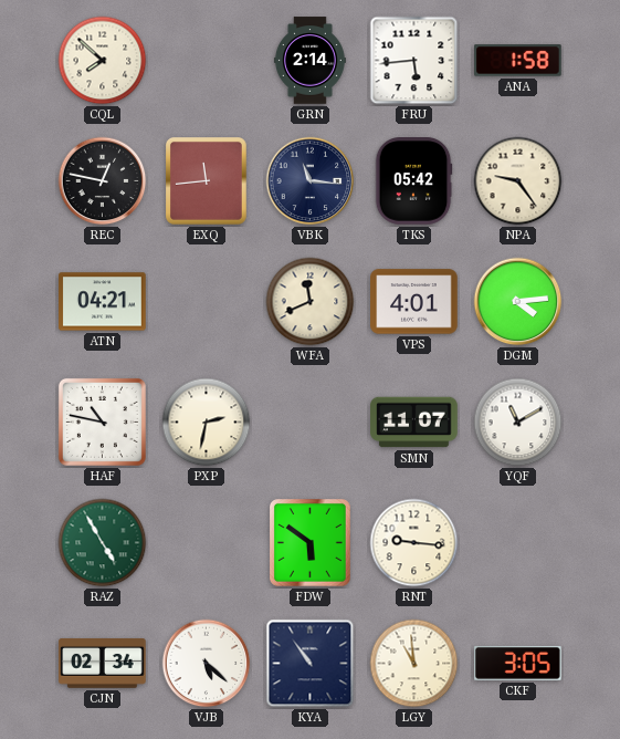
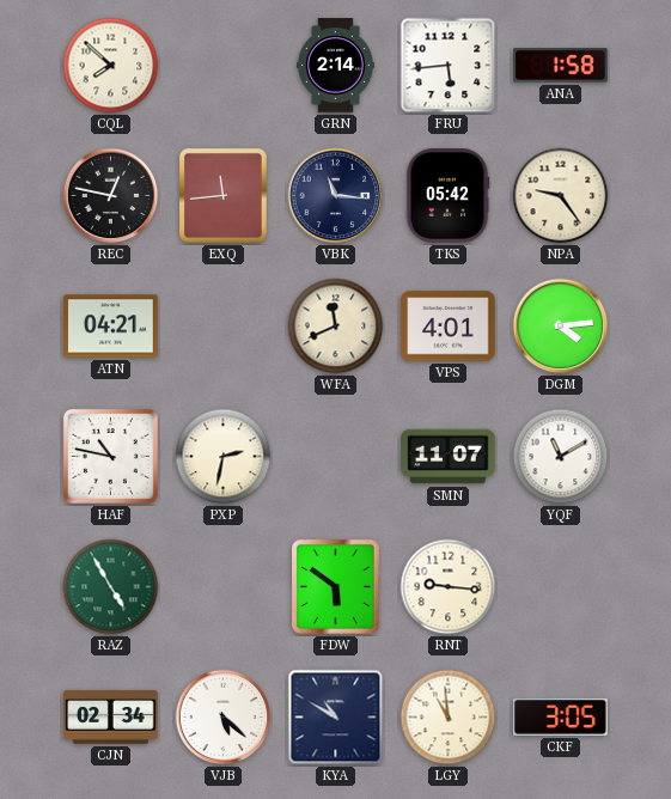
KYA: 10:54 -> 10:50
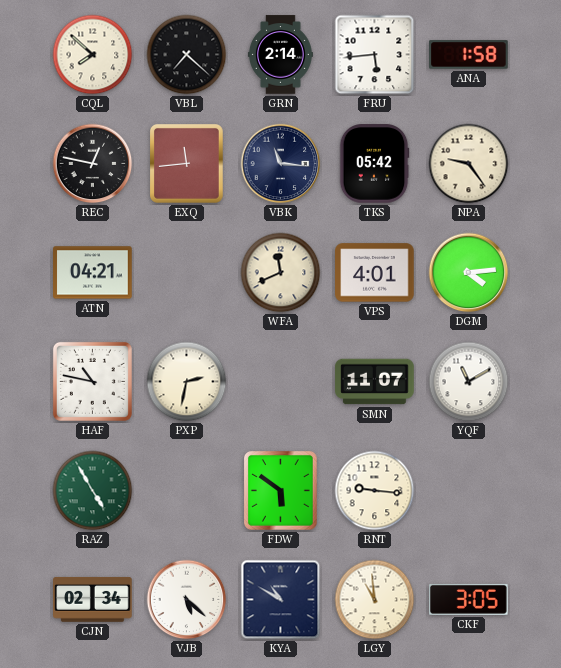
VBL: none -> 7:22
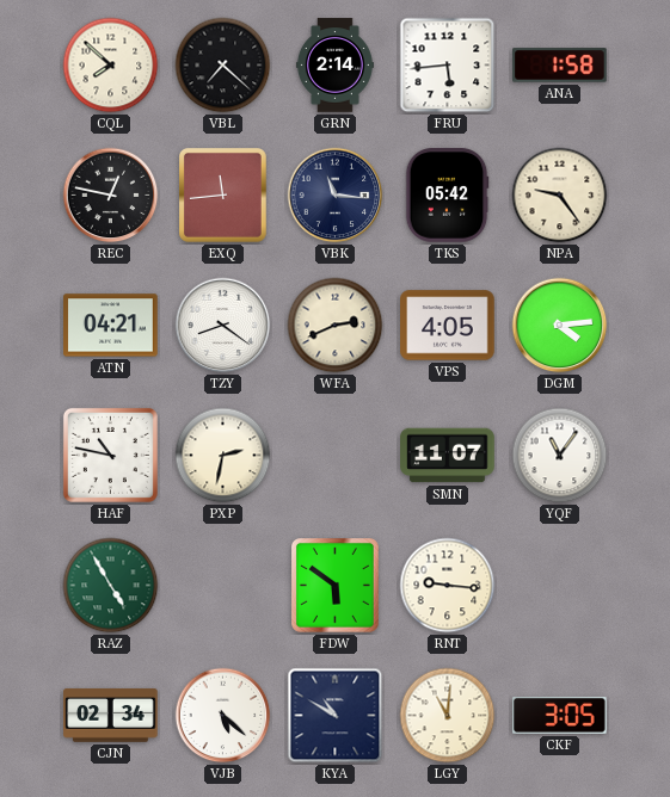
TZY: none -> 8:21
WFA: 11:41 -> 2:41
VPS: 4:01 -> 4:05
YQF: 11:10 -> 11:06
LGY: 10:59 -> 11:01
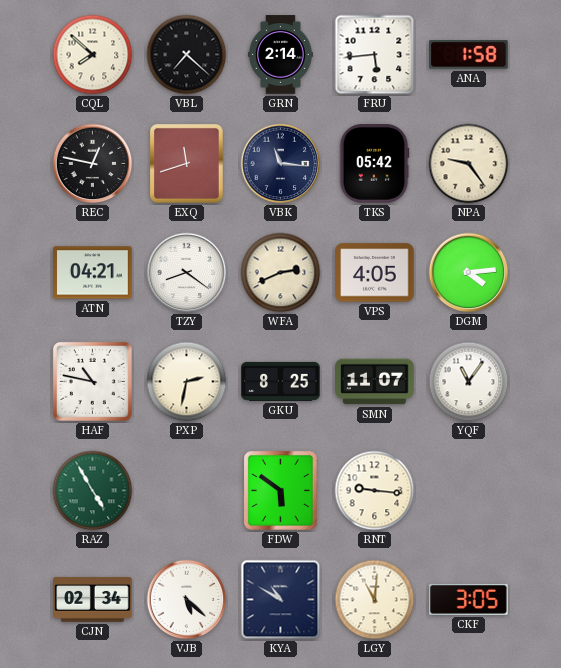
EXQ: 11:44 -> 11:42
GKU: none -> 8:25
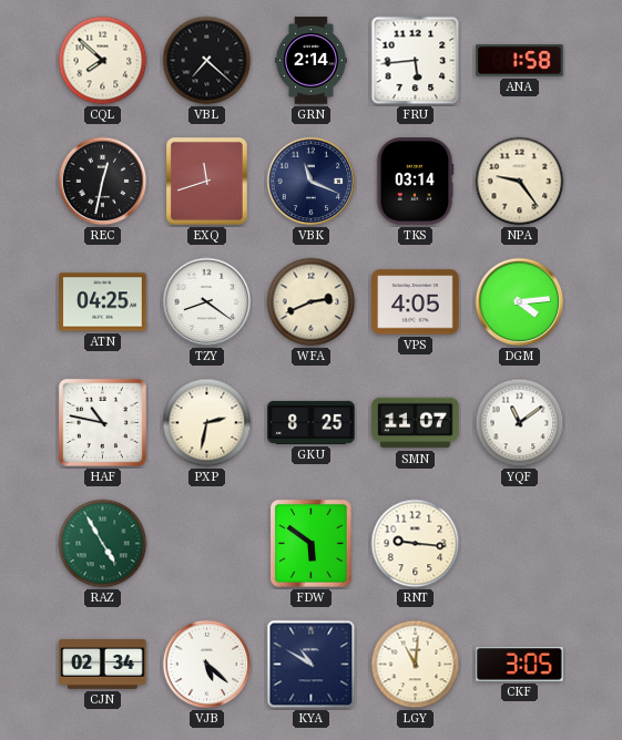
REC: 12:47 -> 12:32
VBK: 11:16 -> 11:19
TKS: 05:42 -> 03:14
ATN: 04:21 -> 04:25
YQF: 11:06 -> 11:09
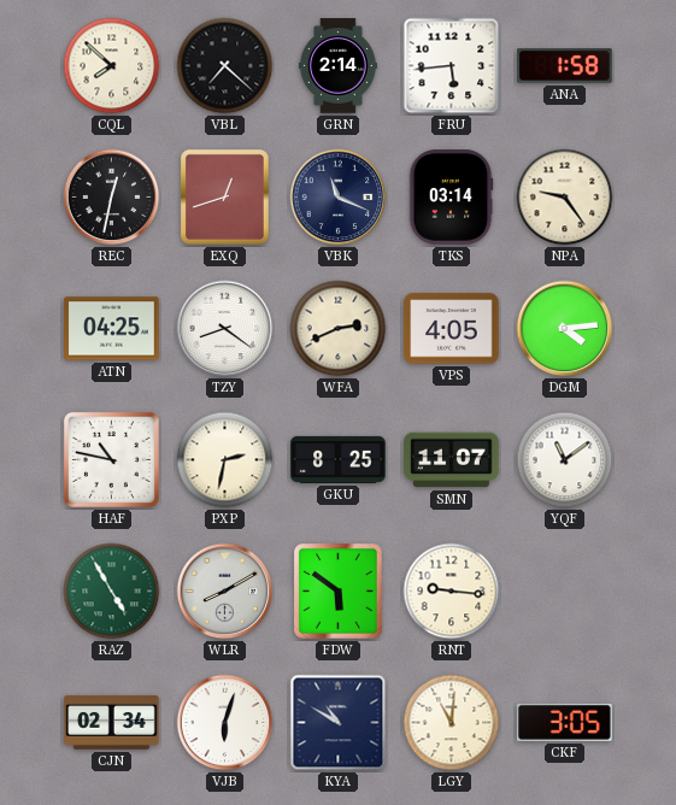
EXQ: 11:42 -> 12:42
WLR: none -> 8:10
VJB: 5:22 -> 6:03
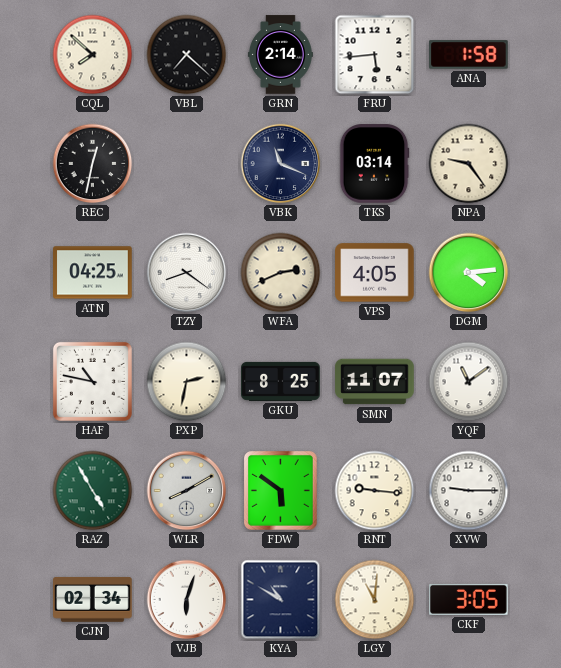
EXQ: 12:42 -> none
XVW: none -> 9:15
